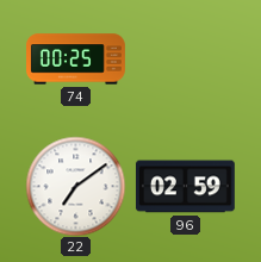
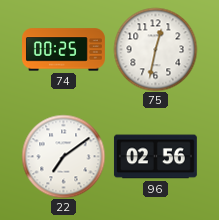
75: none -> 12:32
96: 02:59 -> 02:56
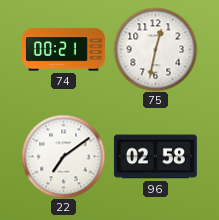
74: 00:25 -> 00:21
96: 02:56 -> 02:58
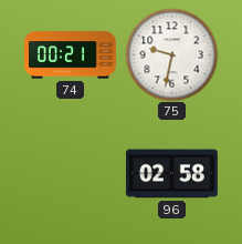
75: 12:32 -> 9:32
22: 7:09 -> none
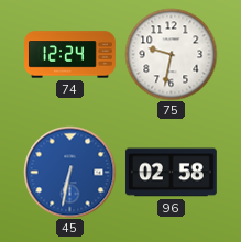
74: 00:21 -> 12:24
45: none -> 6:32
